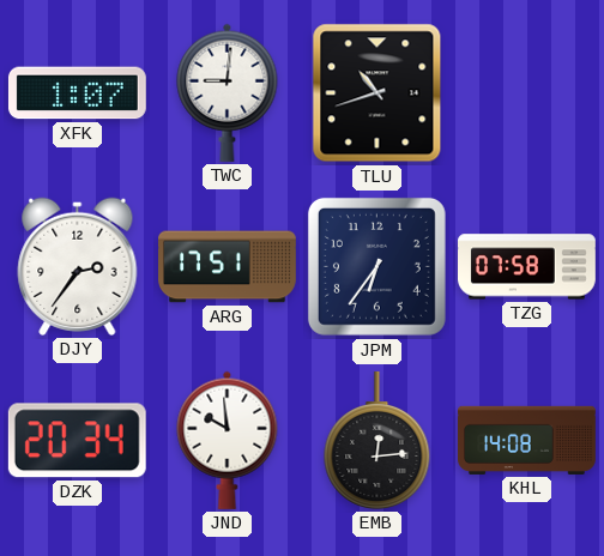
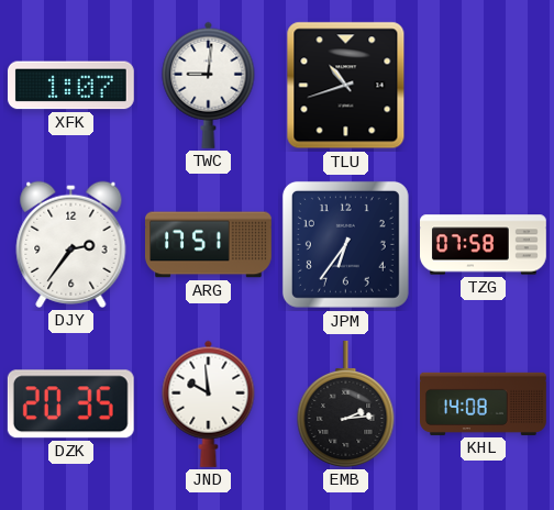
DZK: 20:34 -> 20:35
EMB: 12:14 -> 2:14
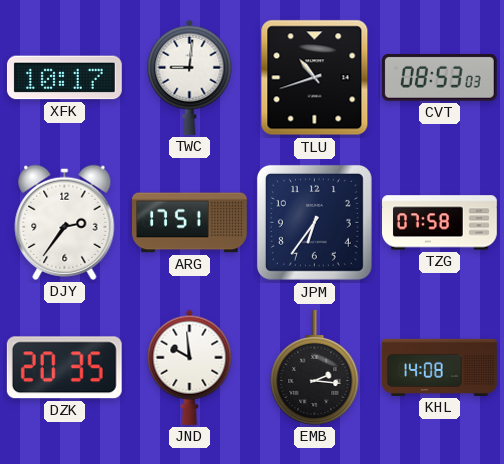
XFK: 1:07 -> 10:17
CVT: none -> 08:53
EMB: 2:14 -> 2:16
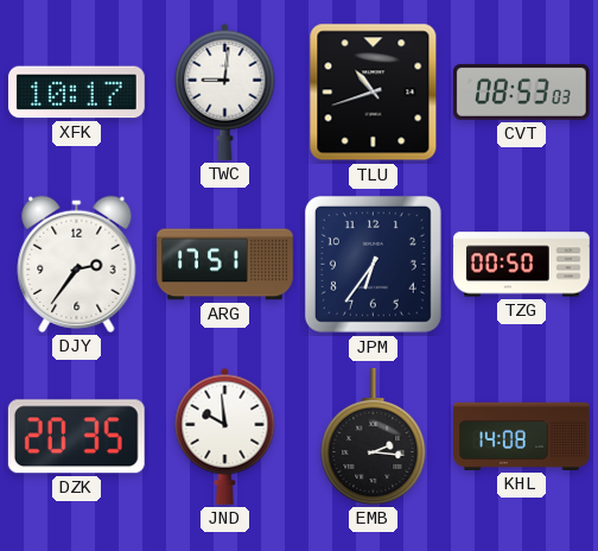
TZG: 07:58 -> 00:50
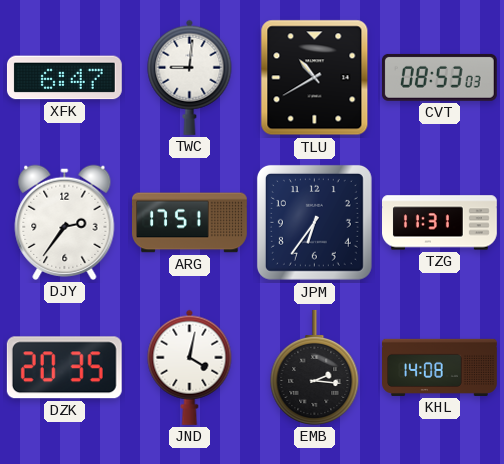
XFK: 10:17 -> 6:47
TLU: 10:42 -> 10:40
TZG: 00:50 -> 11:31
JND: 9:59 -> 4:02
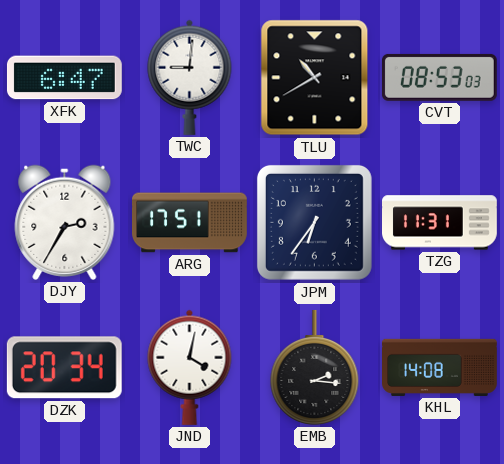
DJY: 2:36 -> 2:35
DZK: 20:35 -> 20:34
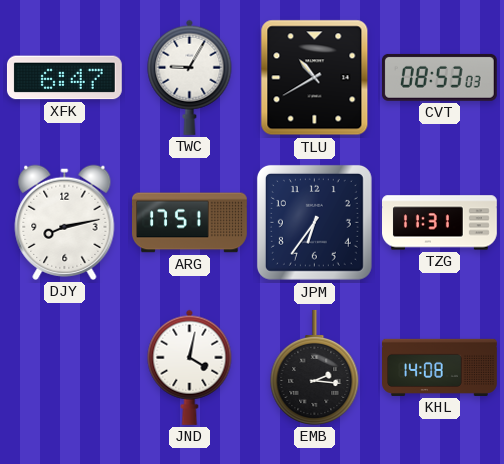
TWC: 9:01 -> 9:05
DJY: 2:35 -> 8:13
DZK: 20:34 -> none
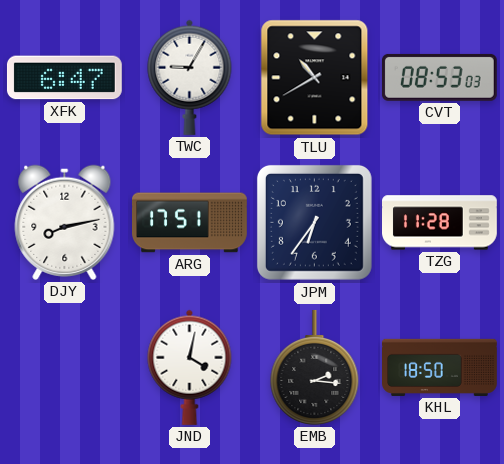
TZG: 11:31 -> 11:28
KHL: 14:08 -> 18:50
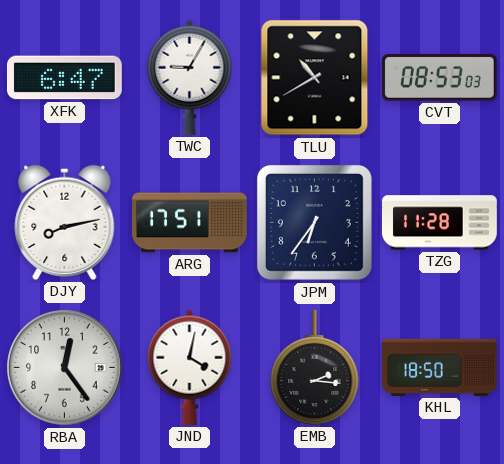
RBA: none -> 12:24
